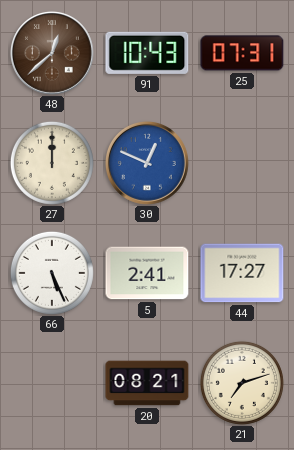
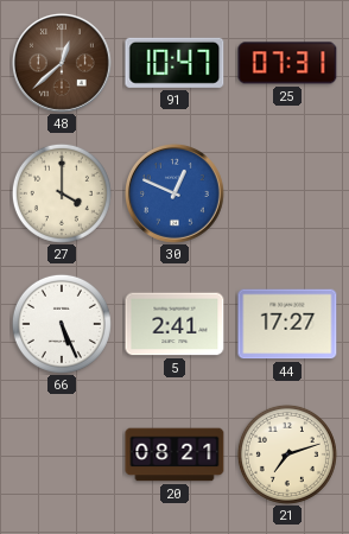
91: 10:43 -> 10:47
27: 12:00 -> 4:00
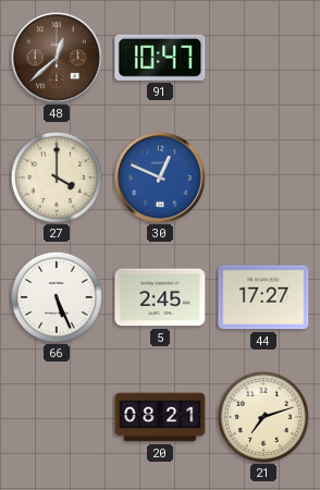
25: 07:31 -> none
5: 2:41 -> 2:45
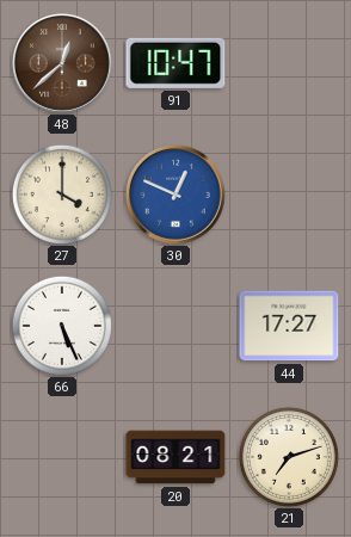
5: 2:45 -> none
